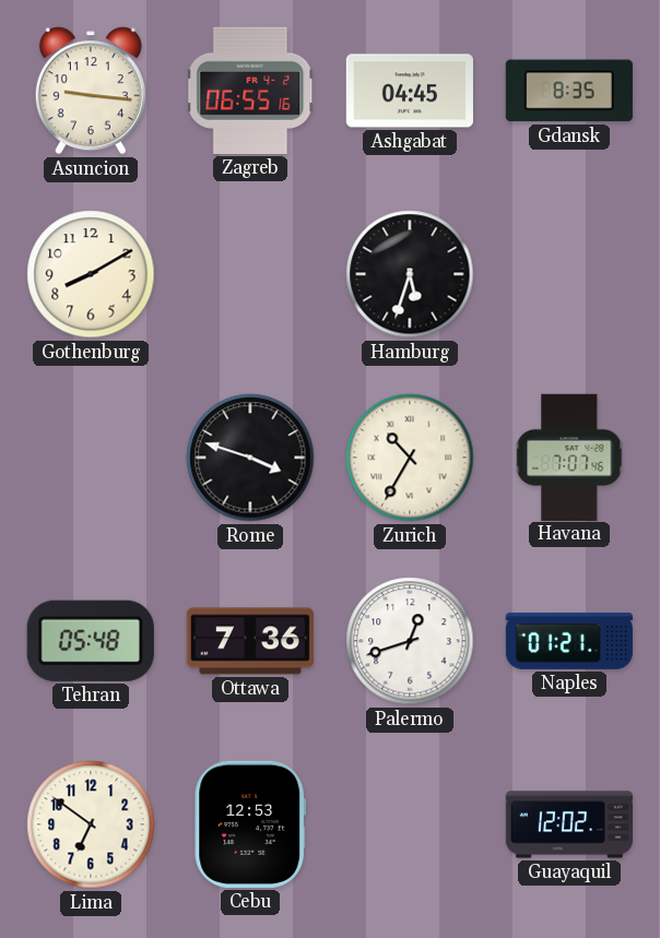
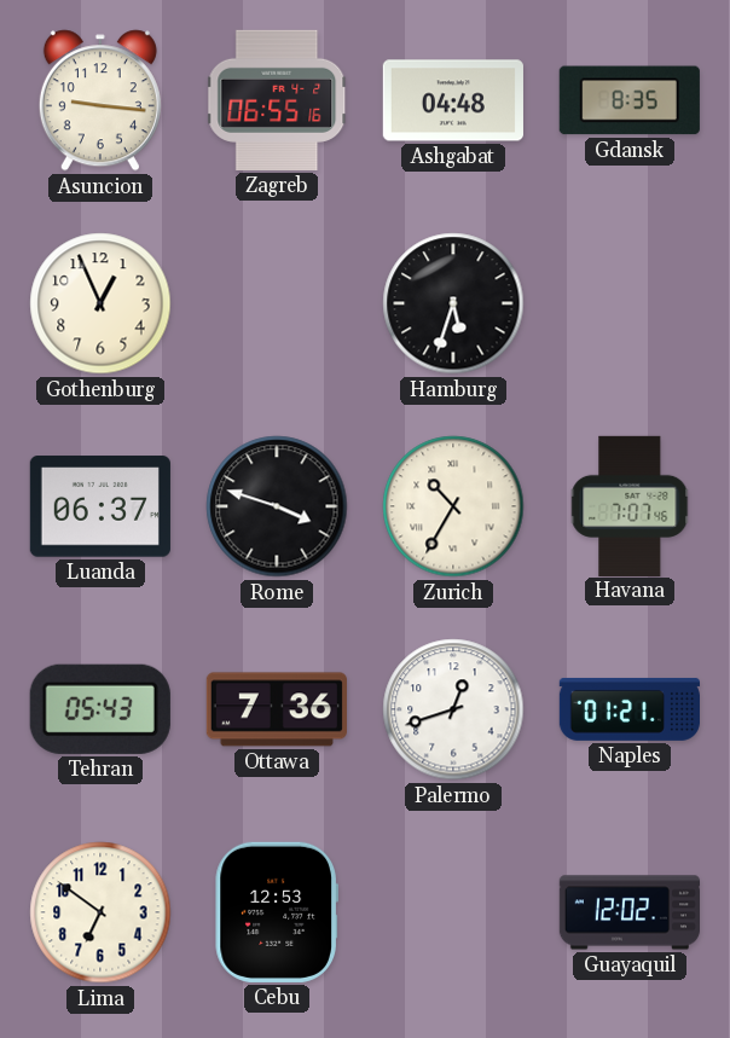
Ashgabat: 04:45 -> 04:48
Gothenburg: 8:10 -> 12:56
Luanda: none -> 06:37
Tehran: 05:48 -> 05:43
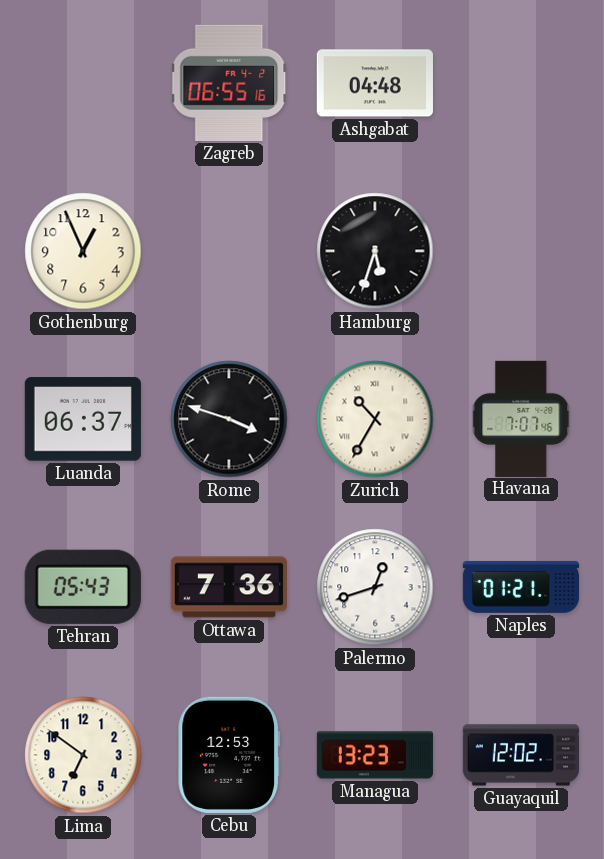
Asuncion: 9:16 -> none
Gdansk: 8:35 -> none
Managua: none -> 13:23
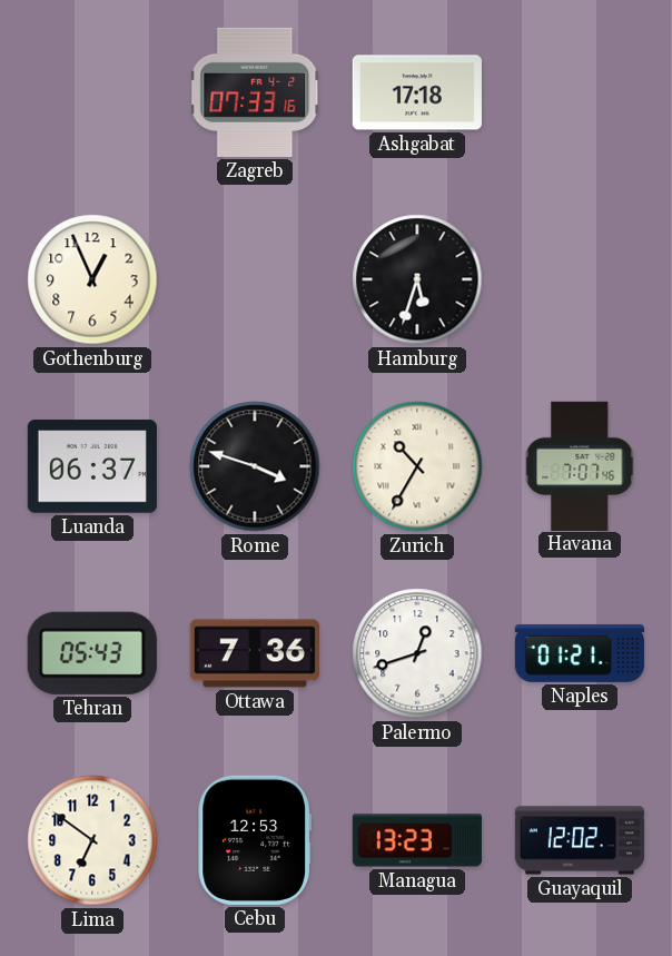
Zagreb: 06:55 -> 07:33
Ashgabat: 04:48 -> 17:18
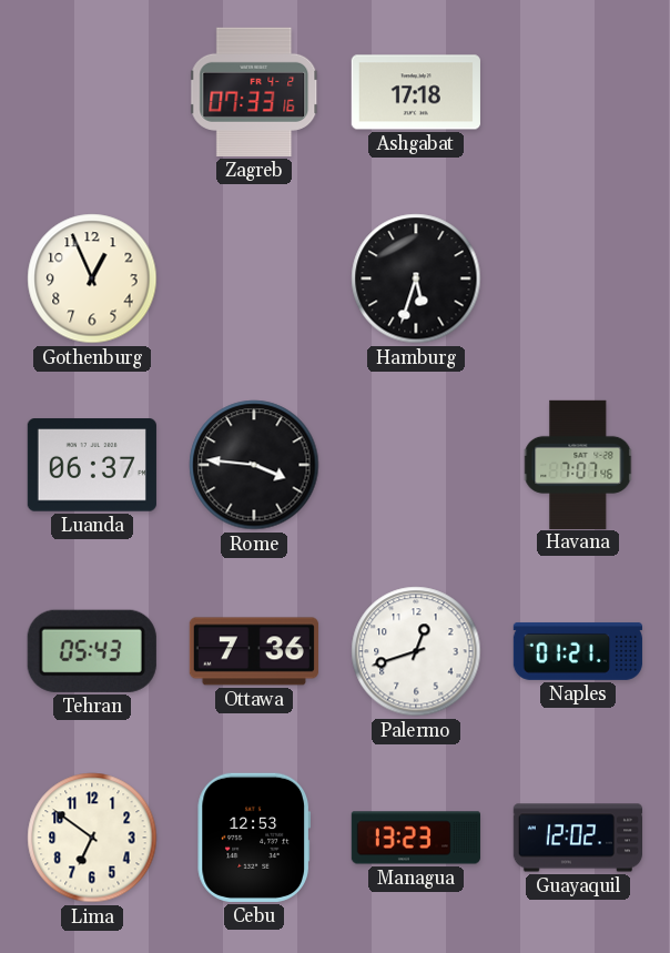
Rome: 3:48 -> 3:46
Zurich: 10:35 -> none
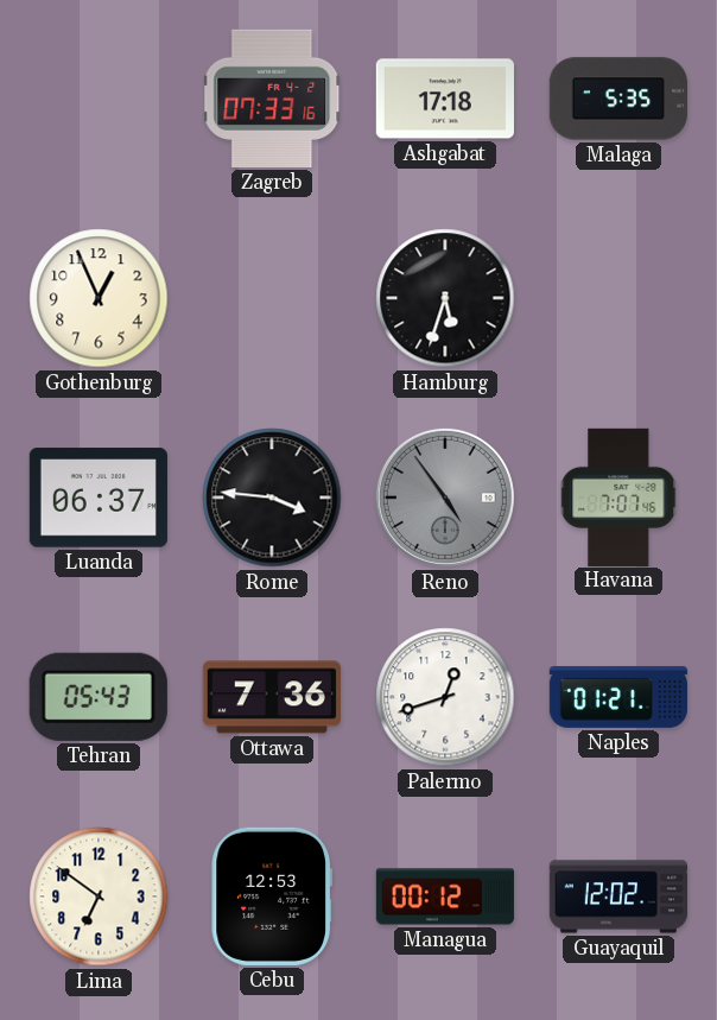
Malaga: none -> 5:35
Reno: none -> 4:54
Managua: 13:23 -> 00:12
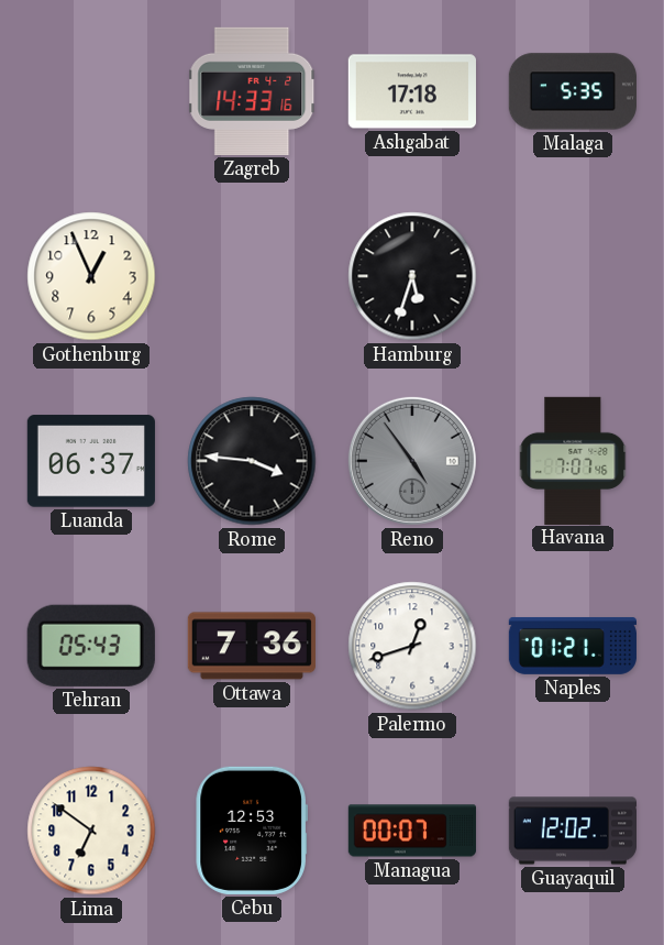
Zagreb: 07:33 -> 14:33
Managua: 00:12 -> 00:07
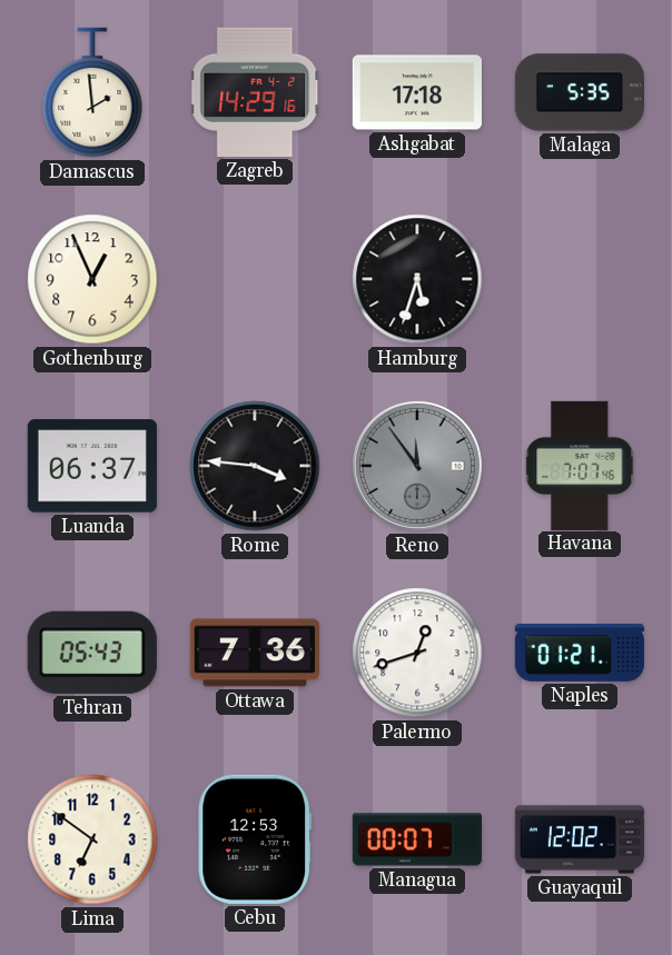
Damascus: none -> 1:59
Zagreb: 14:33 -> 14:29
Reno: 4:54 -> 11:54
